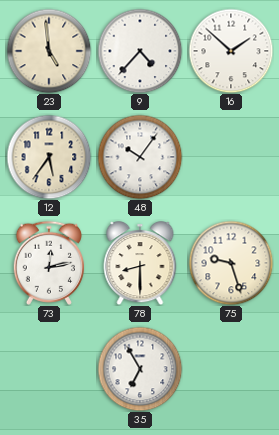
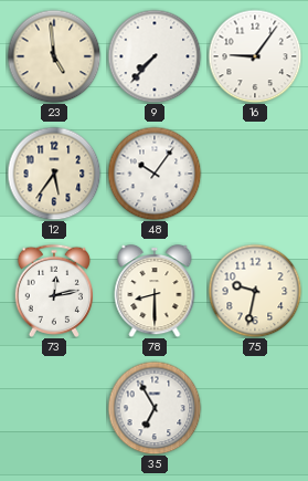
9: 4:37 -> 7:37
16: 1:52 -> 9:06
75: 9:27 -> 9:32
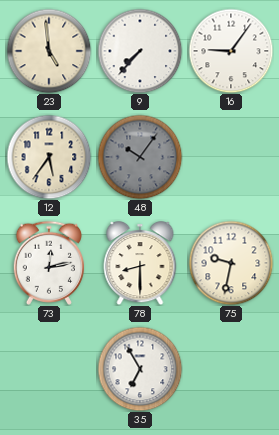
48 dial: white -> grey
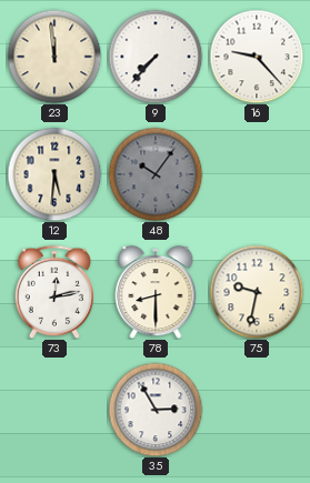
23: 4:59 -> 11:59
16: 9:06 -> 9:23
12: 5:36 -> 5:31
35: 6:55 -> 2:55
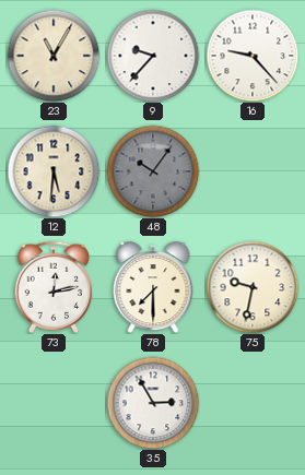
23: 11:59 -> 11:05
9: 7:37 -> 9:37
78: 8:30 -> 7:30
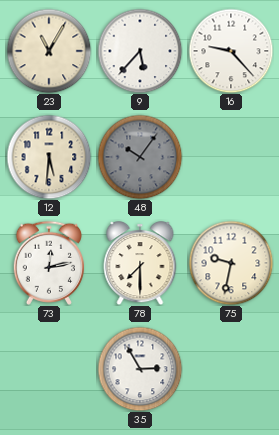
9: 9:37 -> 5:37
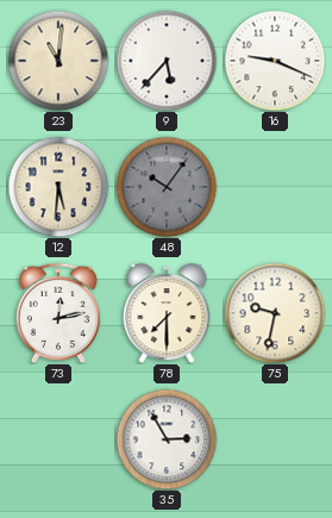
23: 11:05 -> 11:01
16: 9:23 -> 9:19
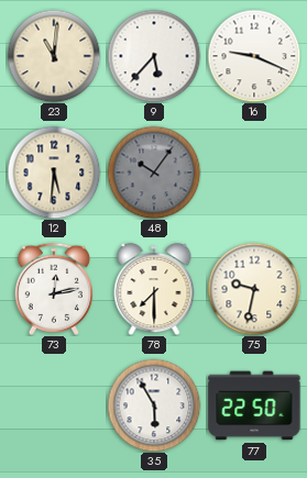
35: 2:55 -> 5:55
77: none -> 22:50
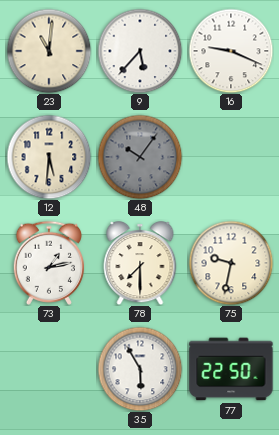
73: 12:13 -> 1:13
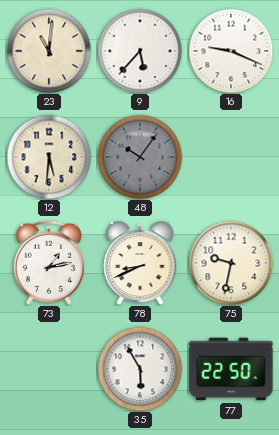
78: 7:30 -> 8:41
